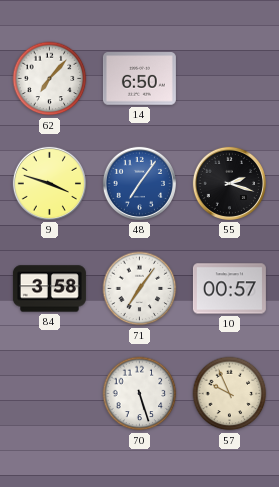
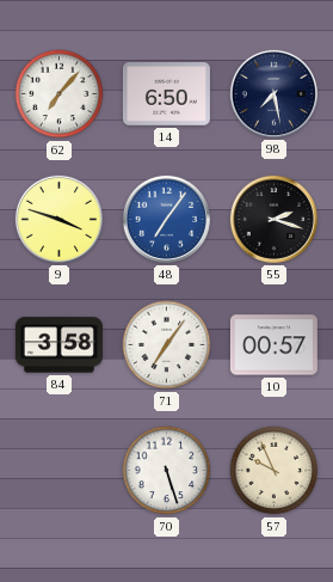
98: none -> 7:28
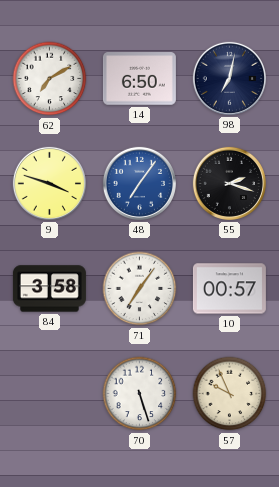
62: 7:07 -> 7:10
98: 7:28 -> 7:02
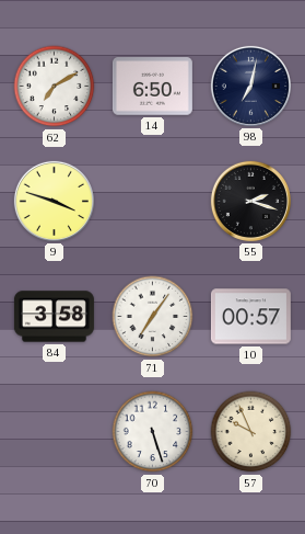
48: 7:06 -> none
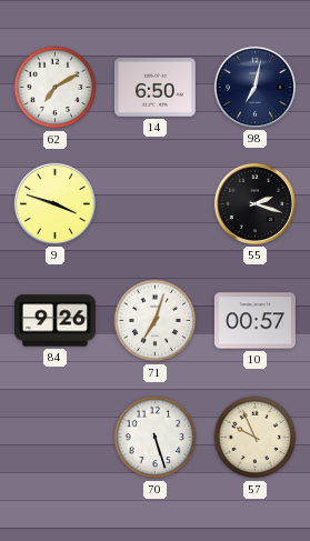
84: 3:58 -> 9:26
71: 7:06 -> 7:03
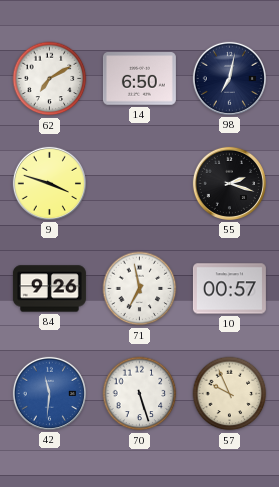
71: 7:03 -> 6:58
42: none -> 11:31
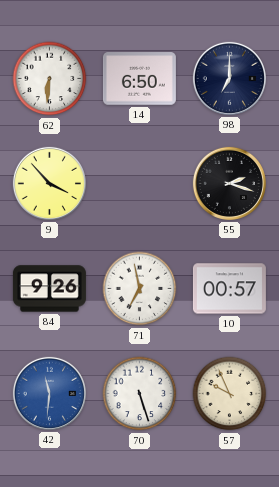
62: 7:10 -> 6:31
98: 7:02 -> 7:00
9: 3:48 -> 3:53
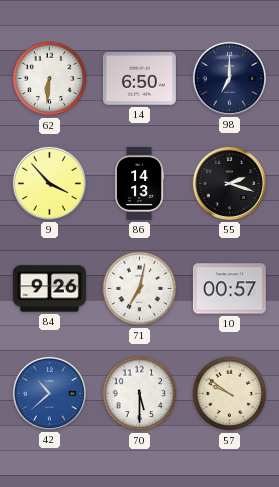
86: none -> 14:13
71: 6:58 -> 7:02
42: 11:31 -> 10:38
70: 5:27 -> 5:30
57: 9:56 -> 9:51
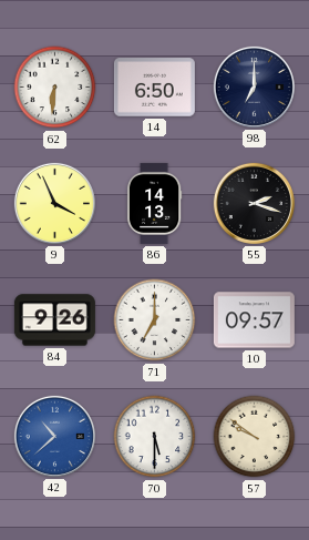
9: 3:53 -> 3:56
71: 7:02 -> 7:00
10: 00:57 -> 09:57
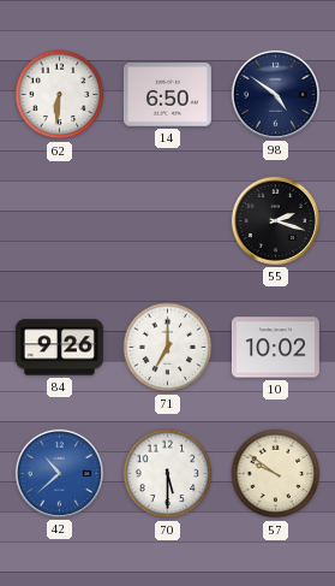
98: 7:00 -> 4:51
9: 3:56 -> none
86: 14:13 -> none
10: 09:57 -> 10:02
